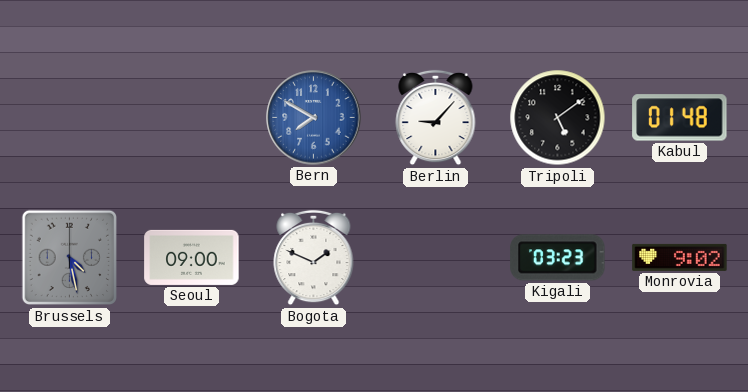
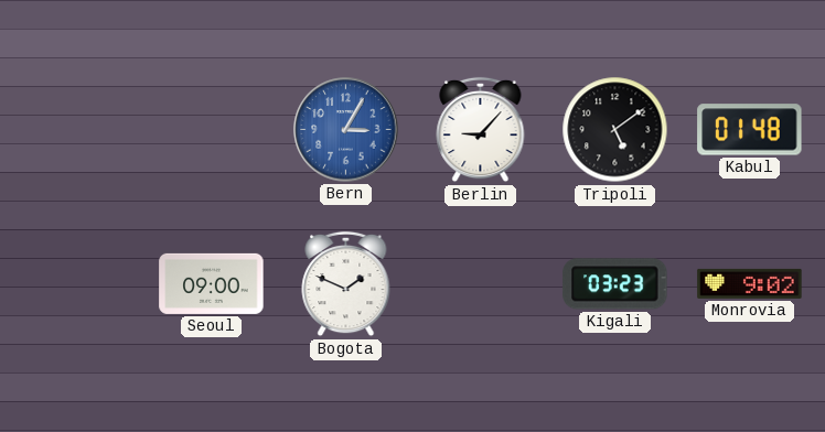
Bern: 7:50 -> 3:05
Brussels: 4:28 -> none
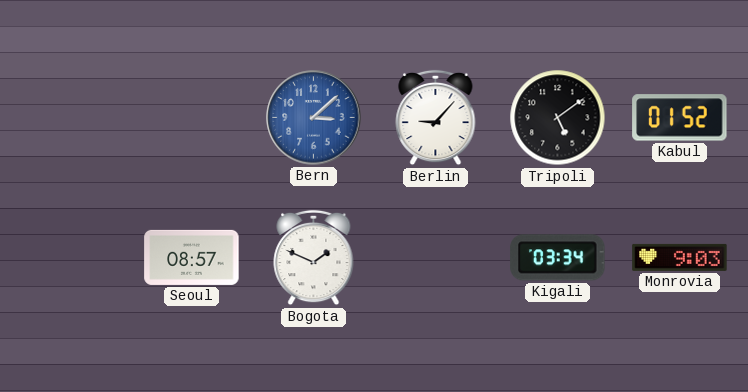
Bern: 3:05 -> 3:08
Kabul: 01:48 -> 01:52
Seoul: 09:00 -> 08:57
Kigali: 03:23 -> 03:34
Monrovia: 9:02 -> 9:03
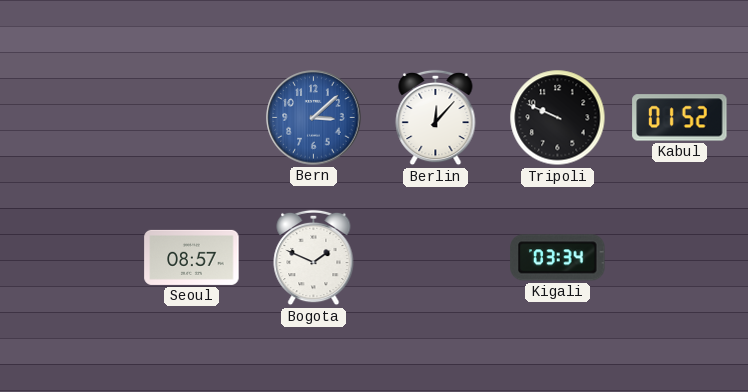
Berlin: 9:07 -> 12:07
Tripoli: 5:09 -> 9:49
Monrovia: 9:03 -> none
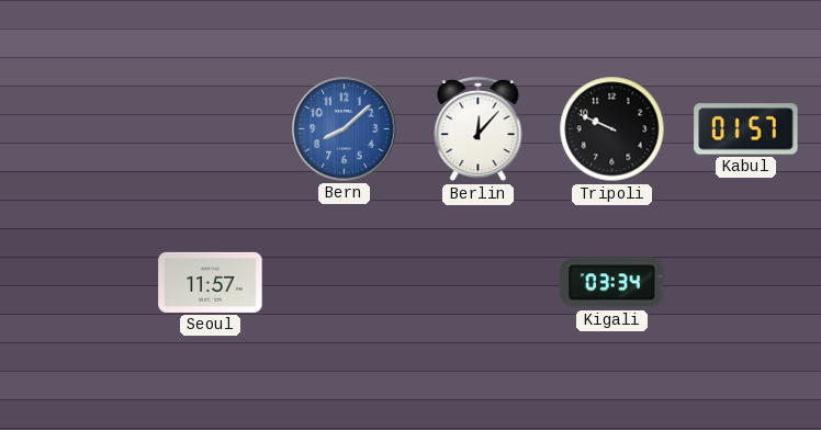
Bern: 3:08 -> 8:08
Kabul: 01:52 -> 01:57
Seoul: 08:57 -> 11:57
Bogota: 1:49 -> none
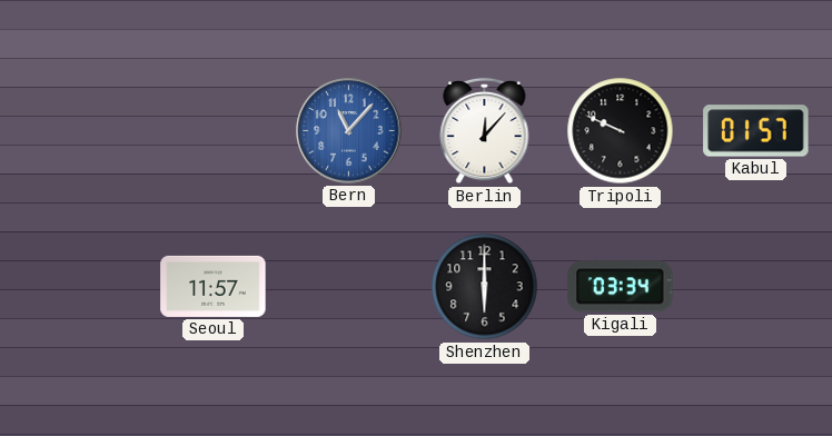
Bern: 8:08 -> 11:07
Shenzhen: none -> 6:00
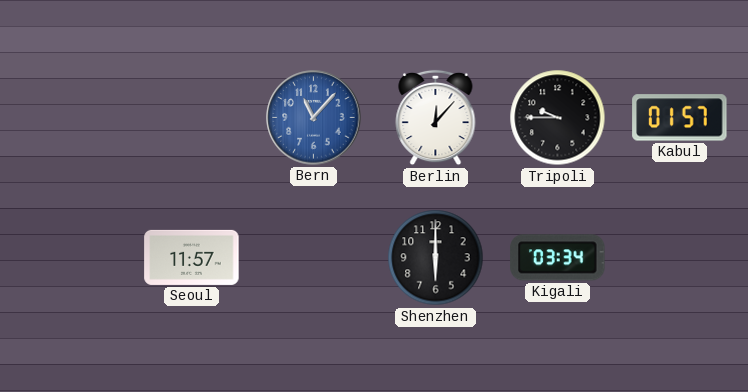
Tripoli: 9:49 -> 9:45
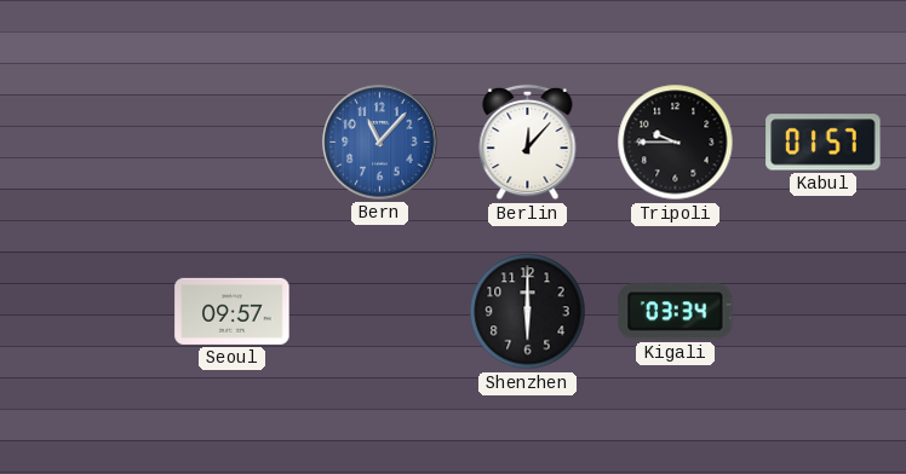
Seoul: 11:57 -> 09:57
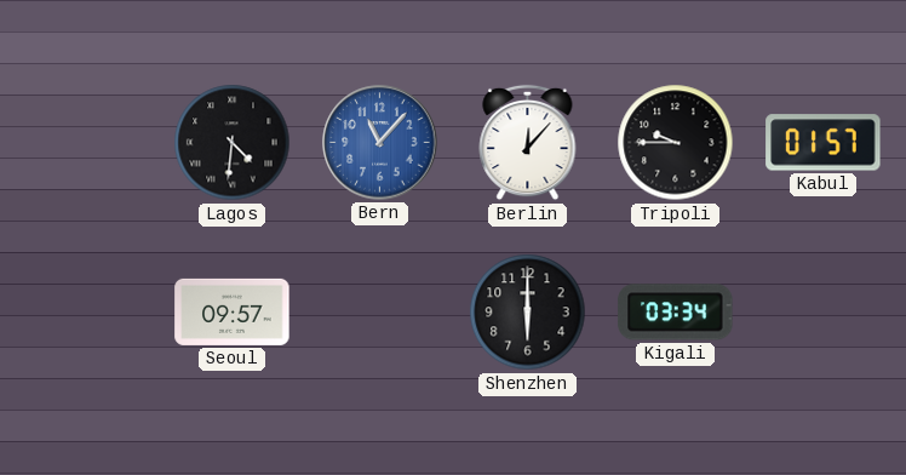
Lagos: none -> 4:31
